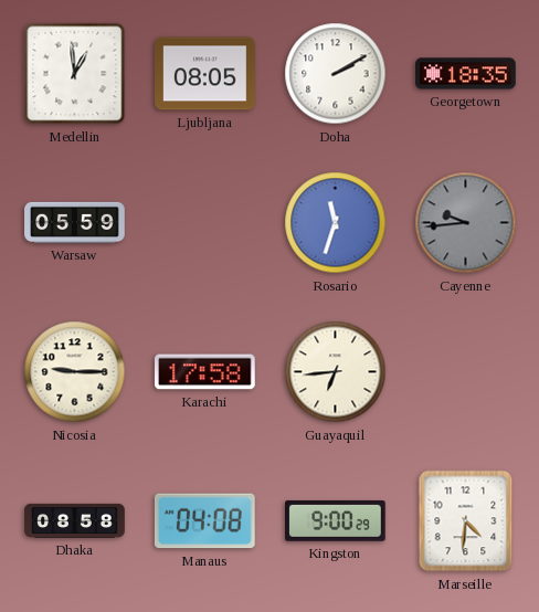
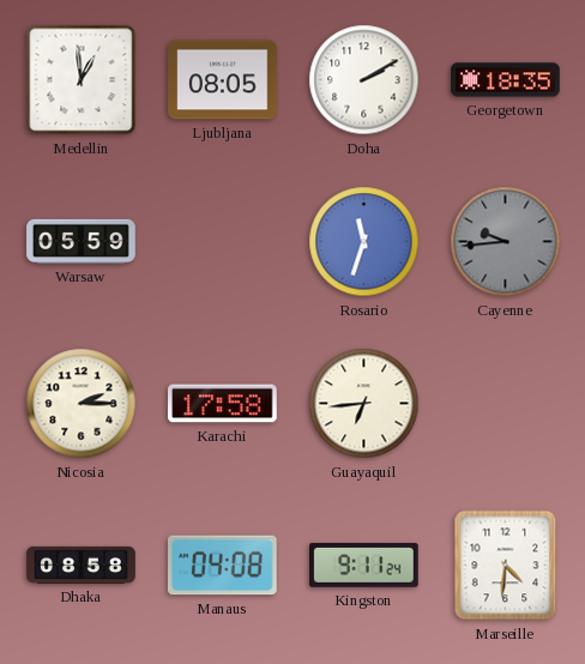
Nicosia: 9:15 -> 2:15
Kingston: 9:00 -> 9:11
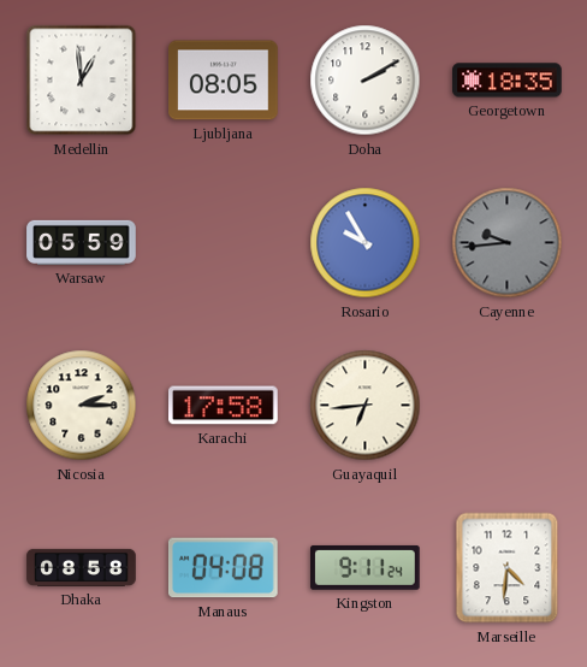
Rosario: 11:33 -> 9:55
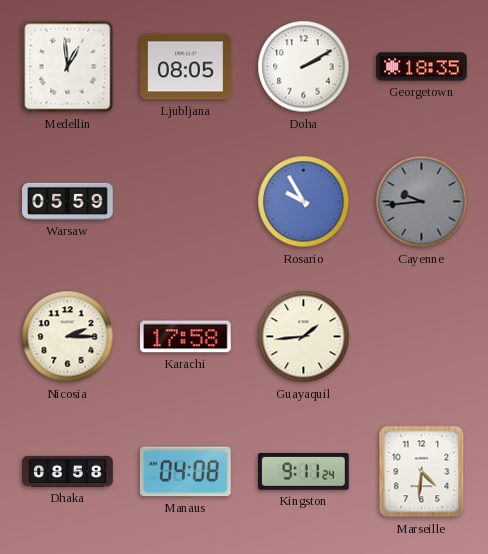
Guayaquil: 6:44 -> 1:44
